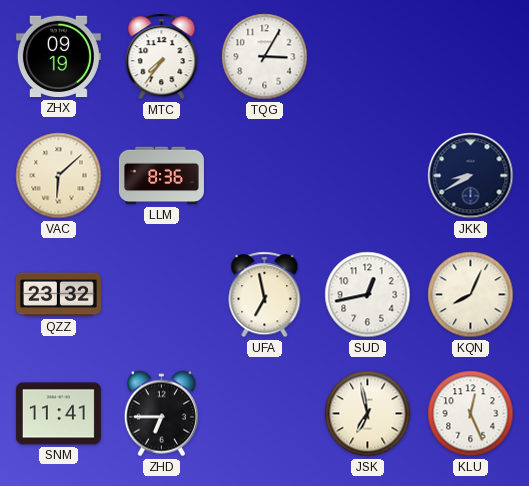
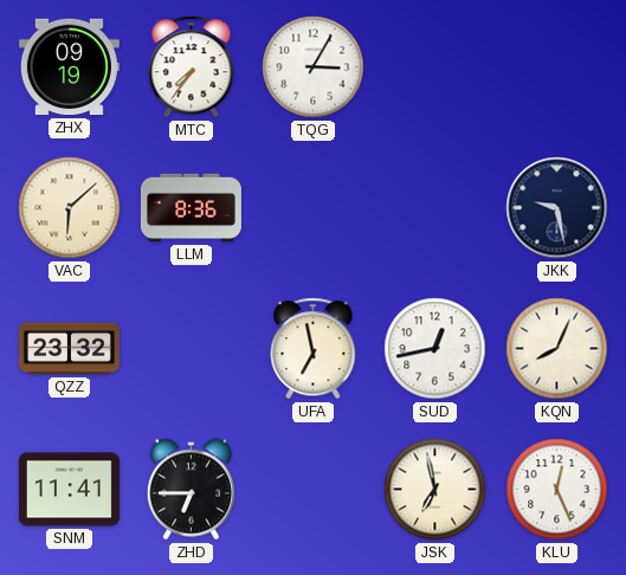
JKK: 8:40 -> 9:28
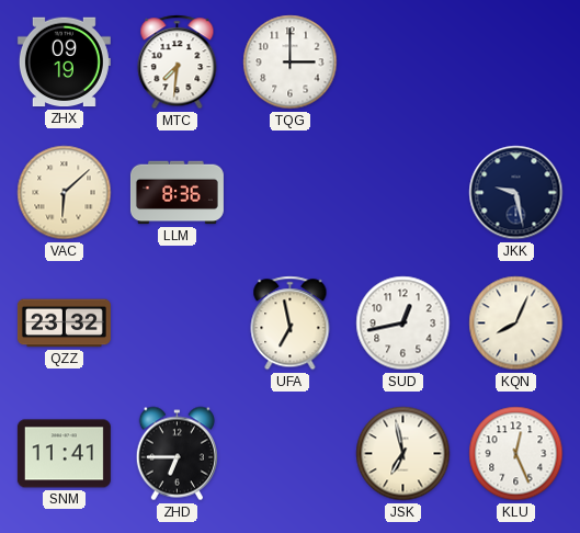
MTC: 7:36 -> 7:31
TQG: 3:05 -> 3:00
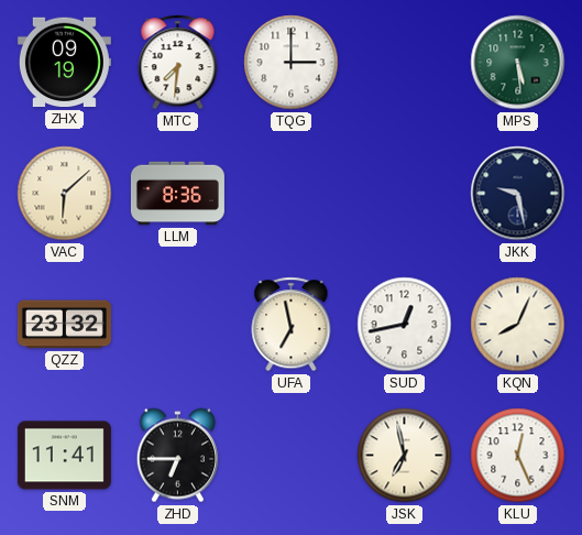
MPS: none -> 5:29
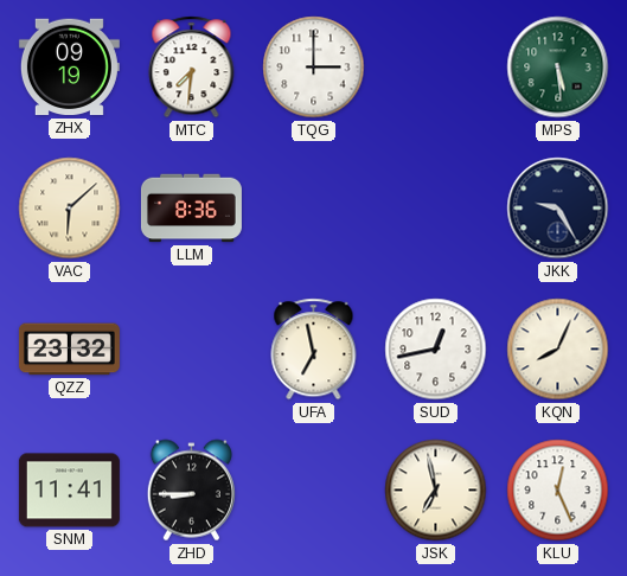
JKK: 9:28 -> 9:25
ZHD: 6:45 -> 8:45
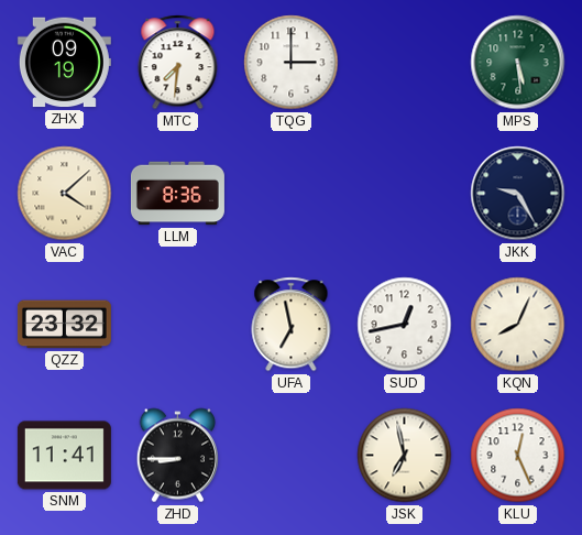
VAC: 6:08 -> 4:08
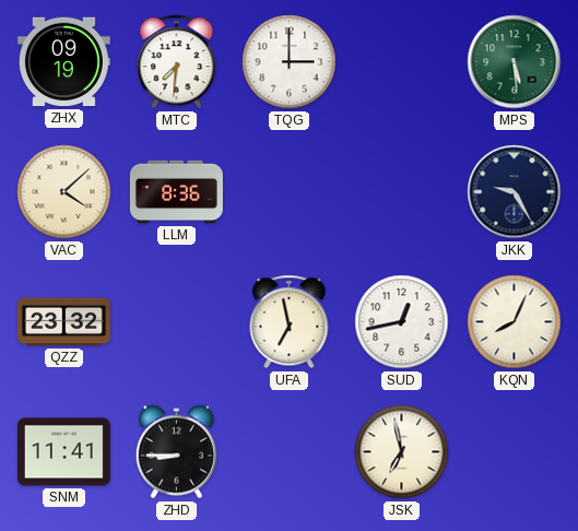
KLU: 12:26 -> none
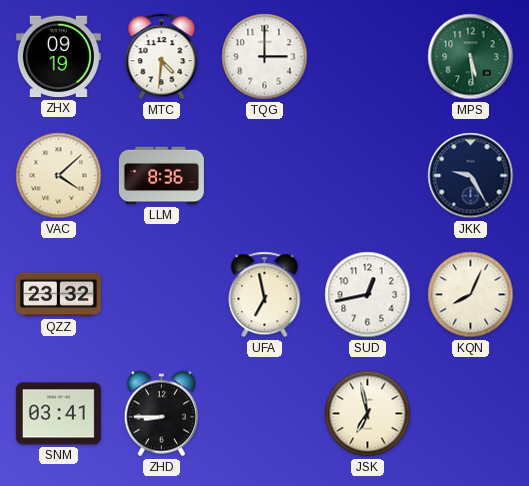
MTC: 7:31 -> 4:31
SNM: 11:41 -> 03:41
